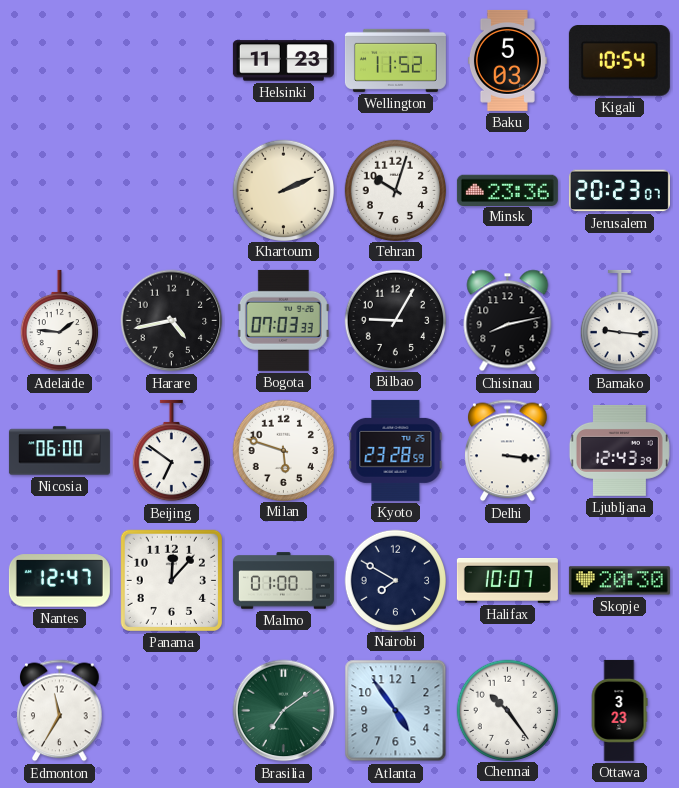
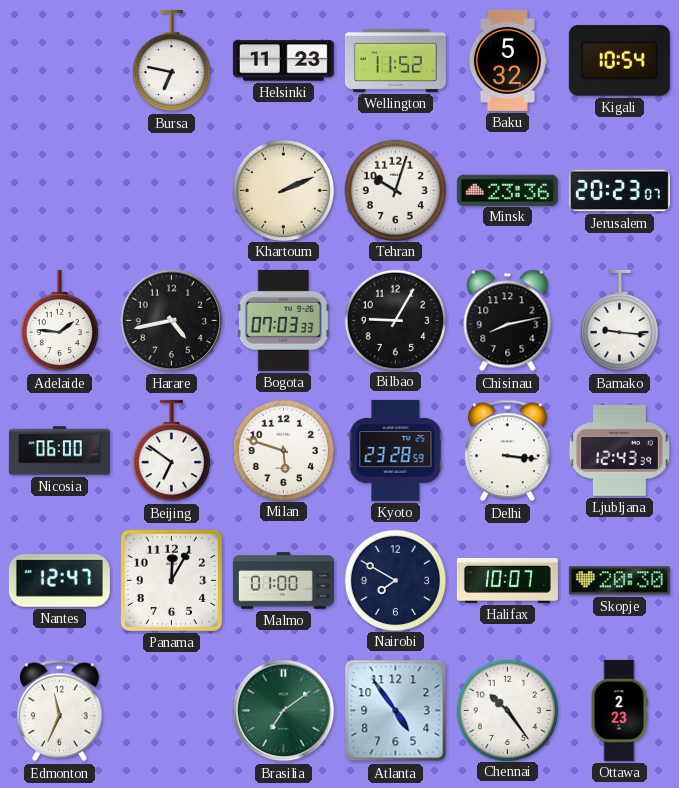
Bursa: none -> 6:47
Baku: 5:03 -> 5:32
Panama: 12:07 -> 12:05
Edmonton: 11:35 -> 11:34
Ottawa: 3:23 -> 2:23
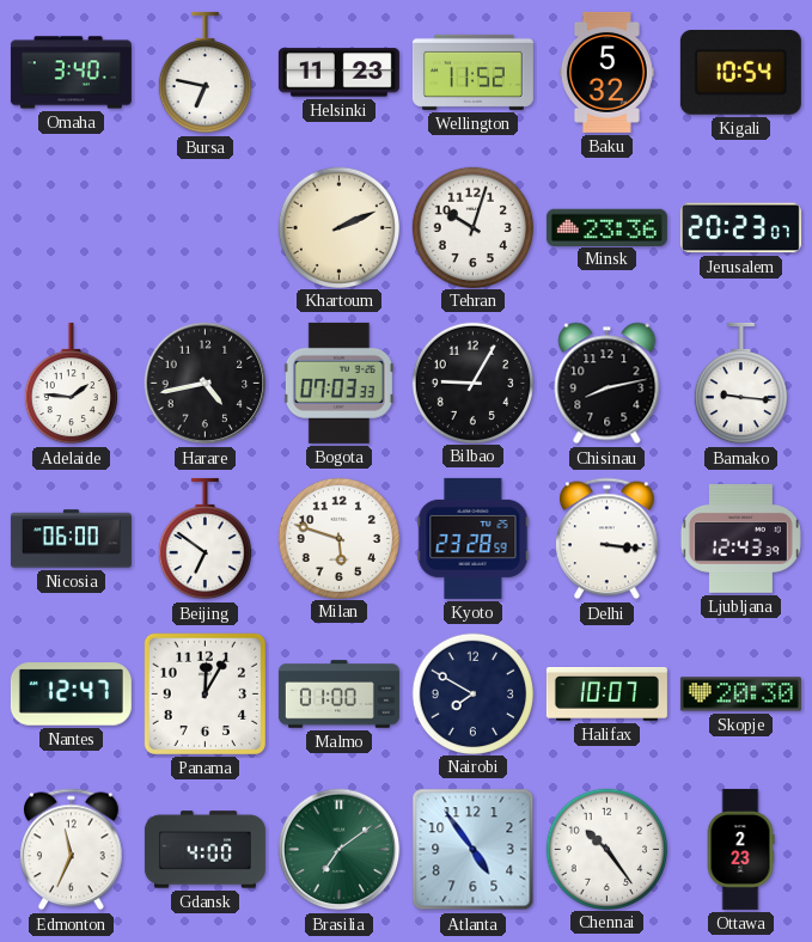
Omaha: none -> 3:40
Gdansk: none -> 4:00
